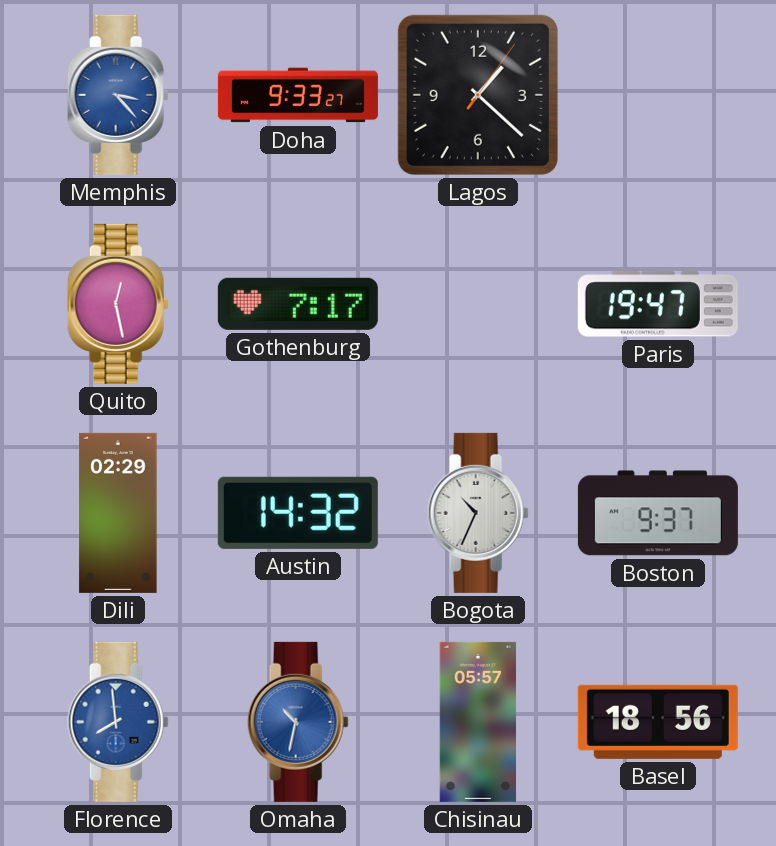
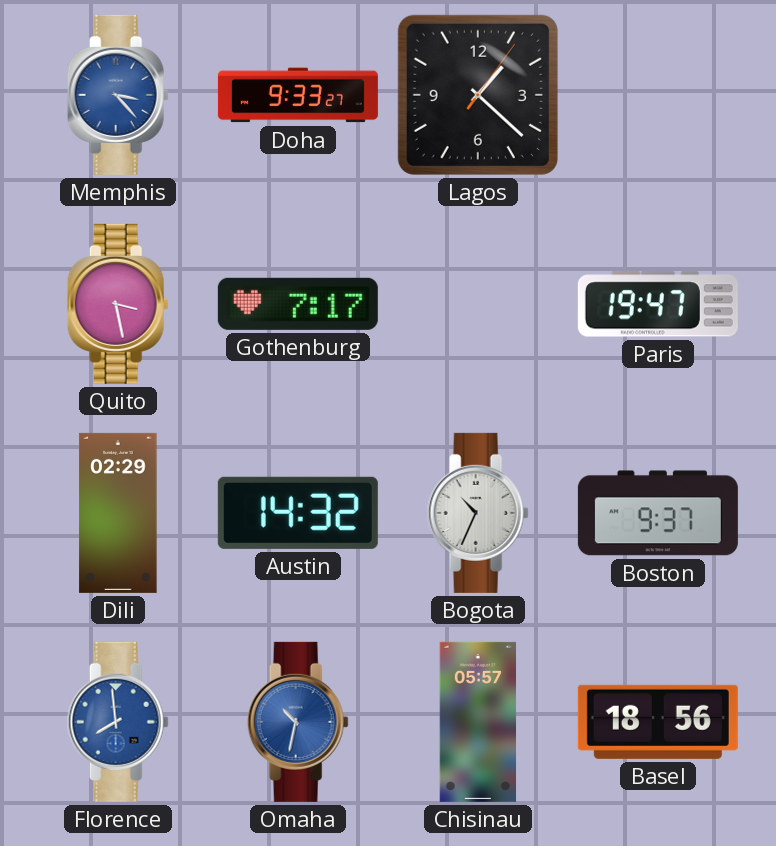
Quito: 12:28 -> 3:28
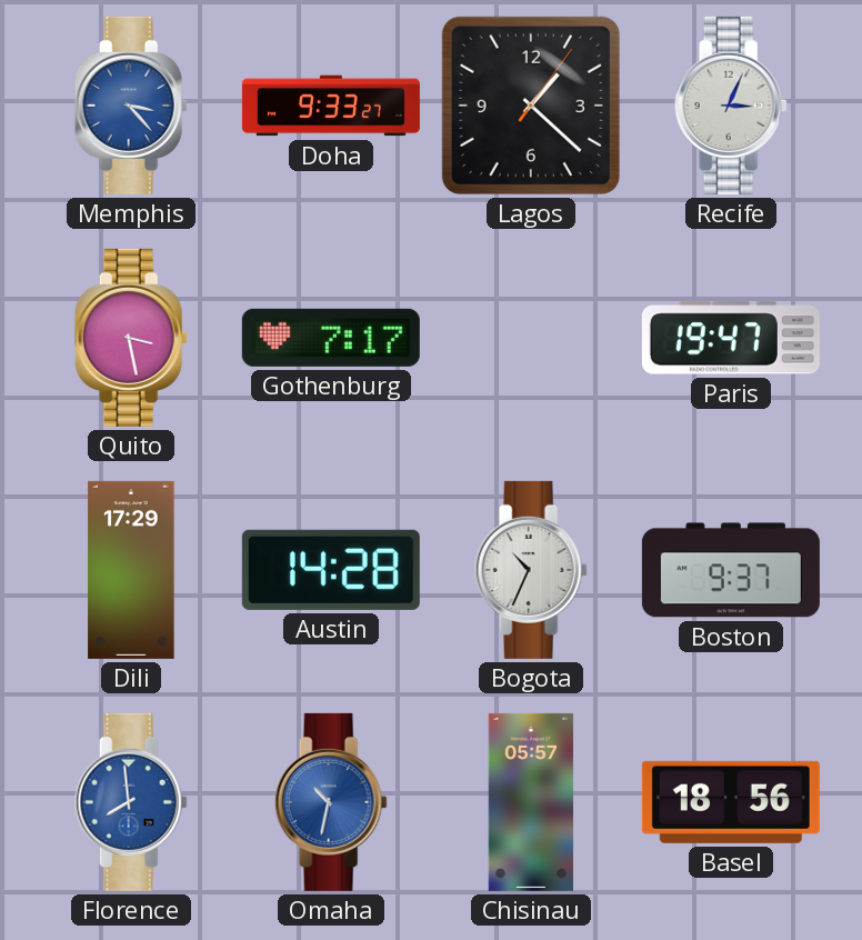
Recife: none -> 3:04
Dili: 02:29 -> 17:29
Austin: 14:32 -> 14:28
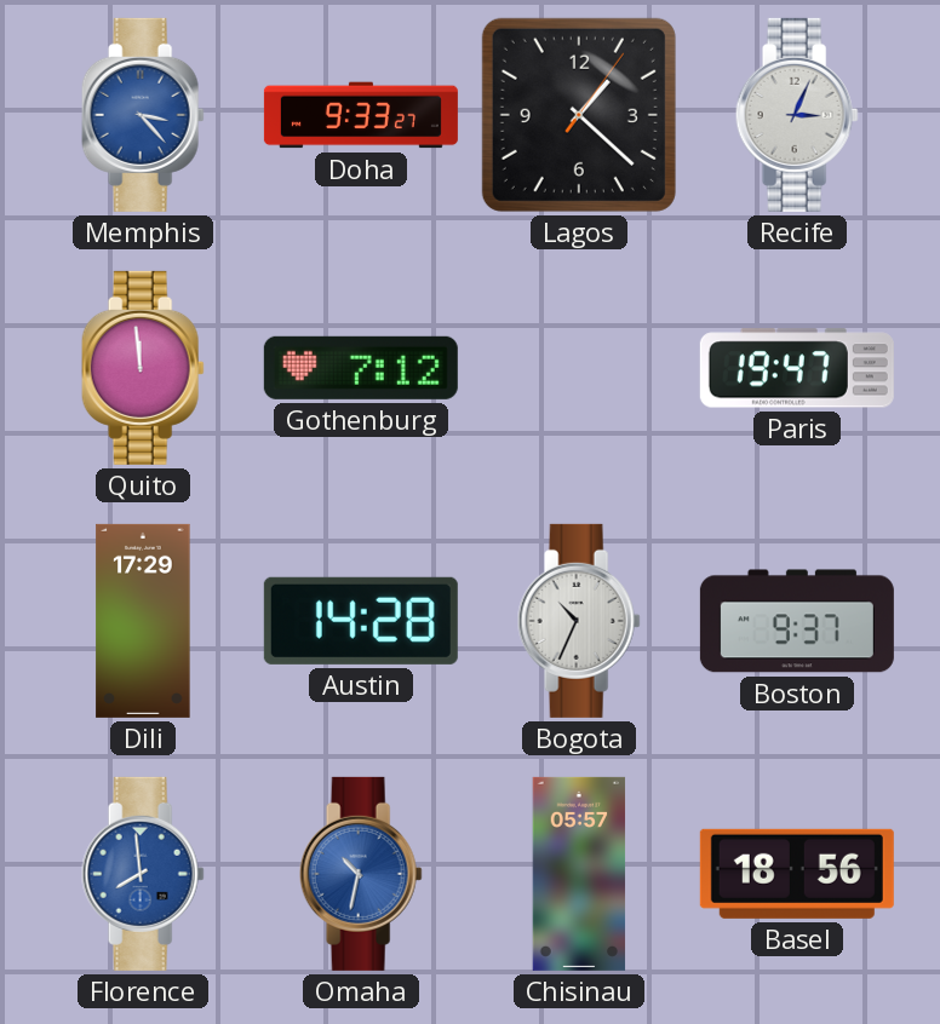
Quito: 3:28 -> 11:59
Gothenburg: 7:17 -> 7:12
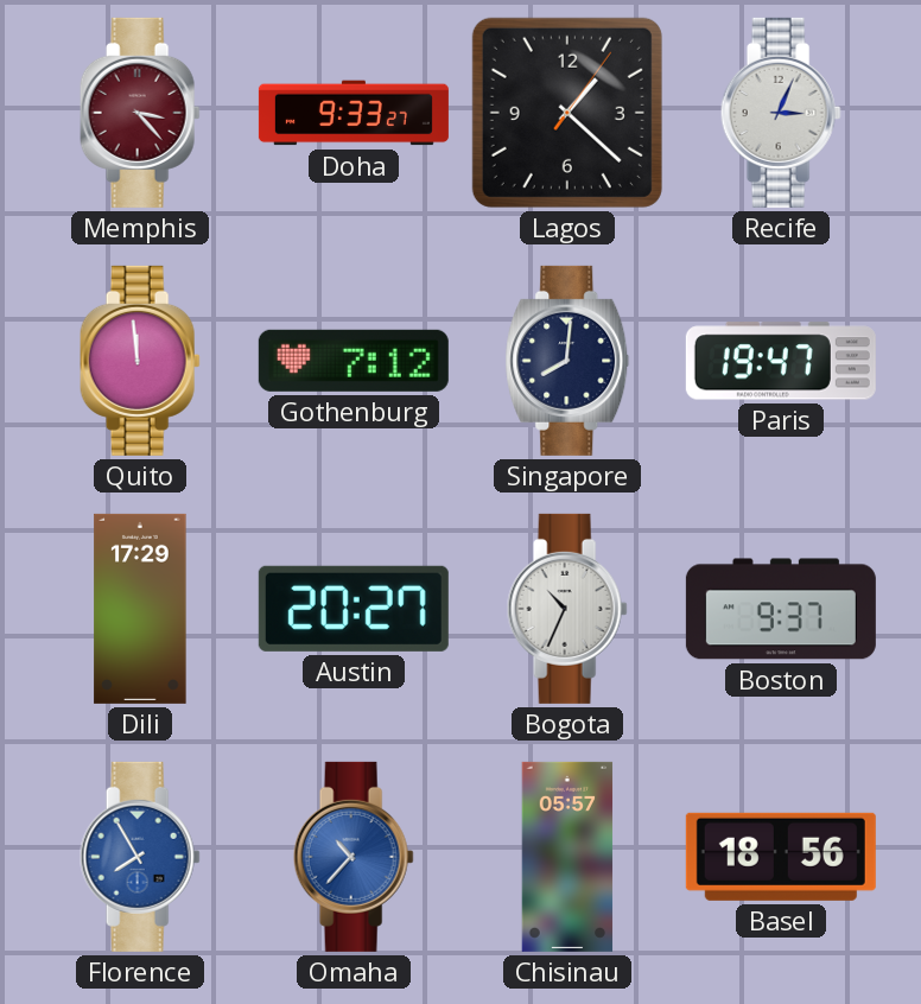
Memphis dial: blue -> burgundy
Singapore: none -> 8:01
Austin: 14:28 -> 20:27
Florence: 7:59 -> 7:55
Omaha: 10:32 -> 10:37
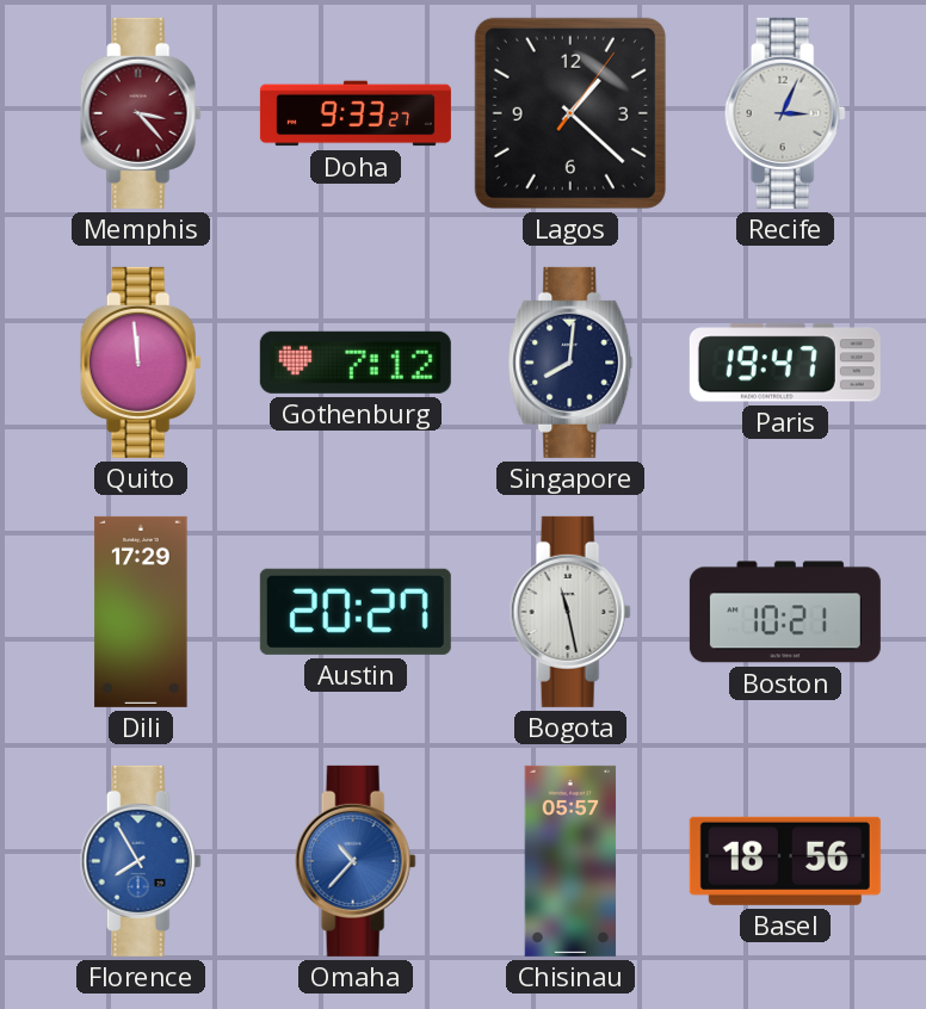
Bogota: 10:34 -> 11:28
Boston: 9:37 -> 10:21
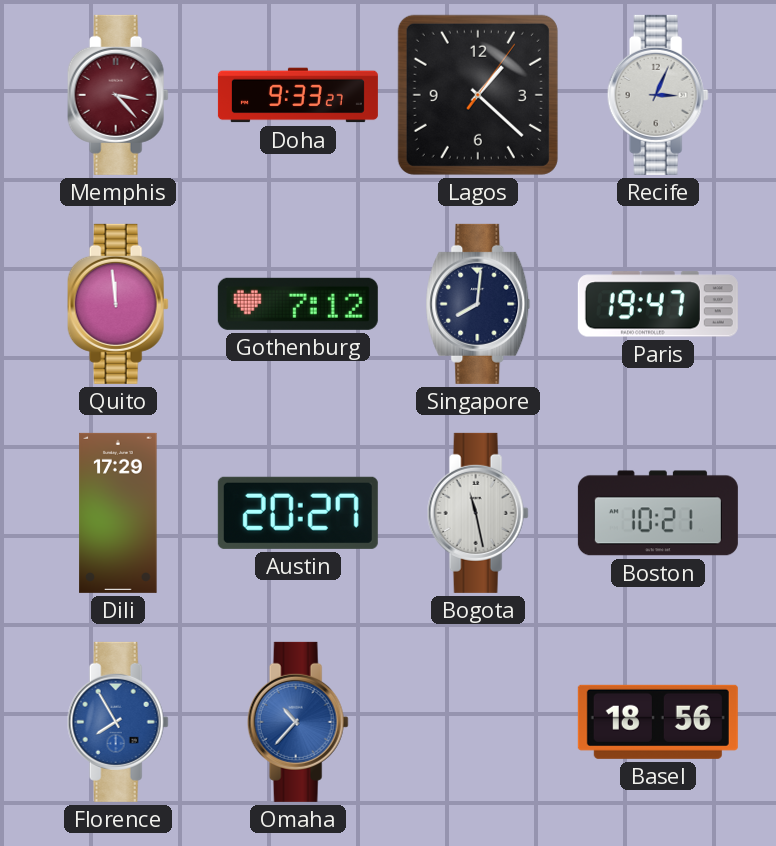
Chisinau: 05:57 -> none
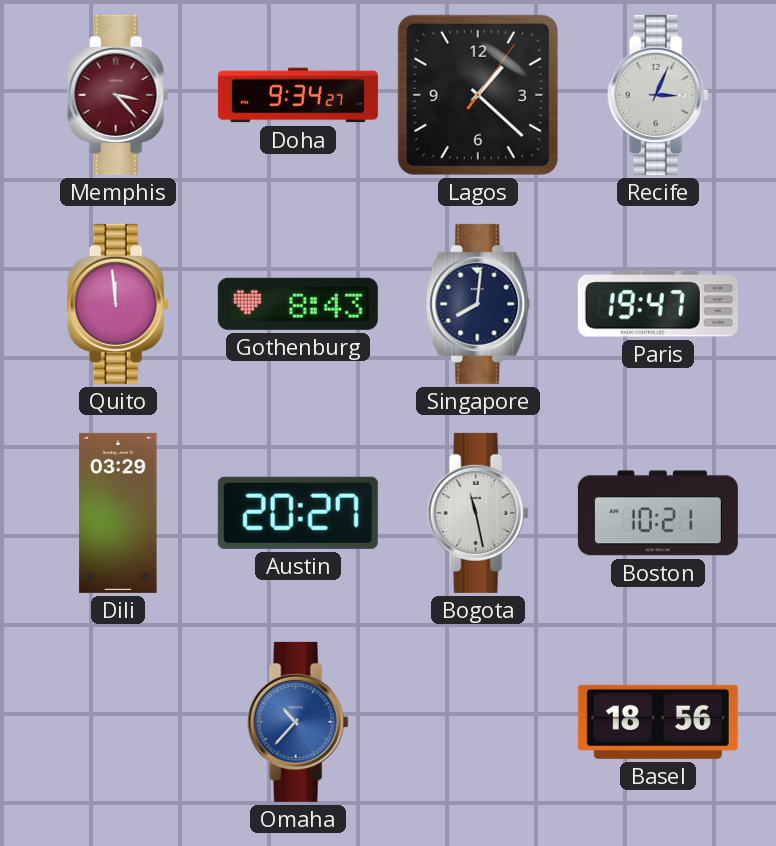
Doha: 9:33 -> 9:34
Gothenburg: 7:12 -> 8:43
Dili: 17:29 -> 03:29
Florence: 7:55 -> none
